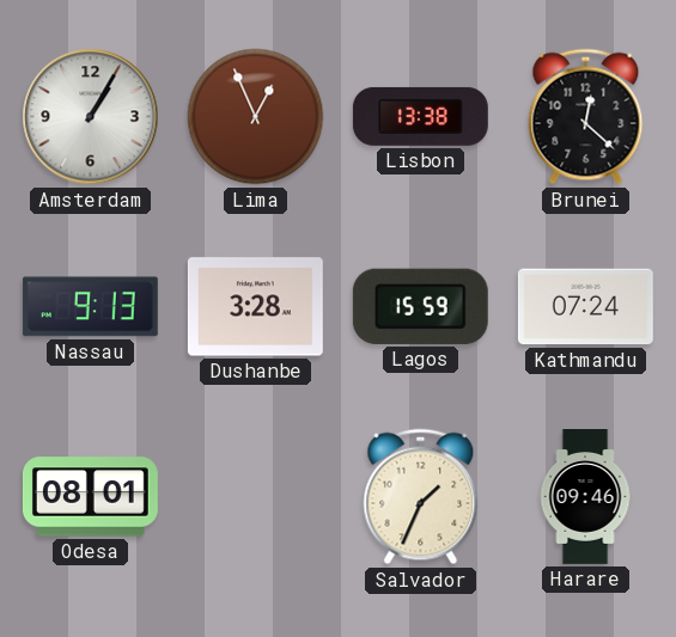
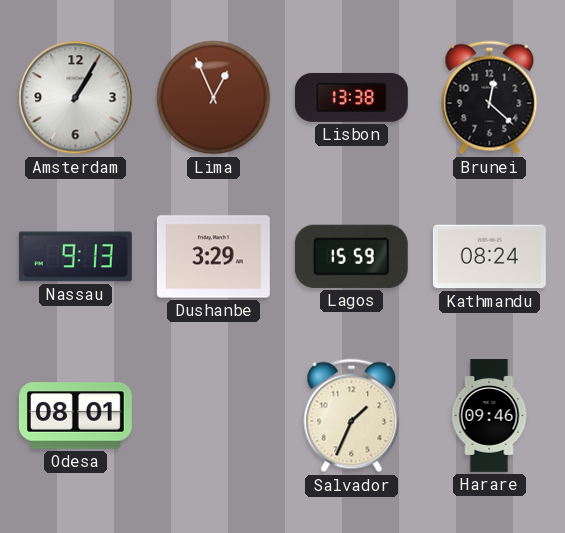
Dushanbe: 3:28 -> 3:29
Kathmandu: 07:24 -> 08:24
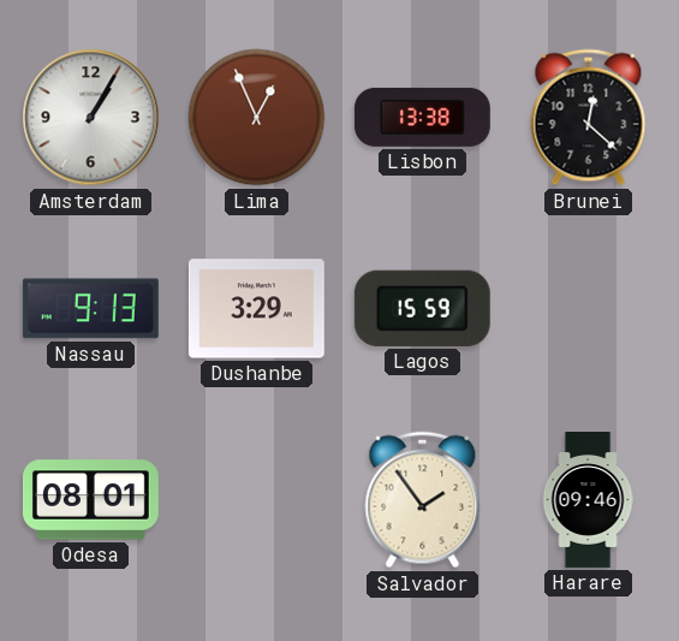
Kathmandu: 08:24 -> none
Salvador: 1:34 -> 1:54
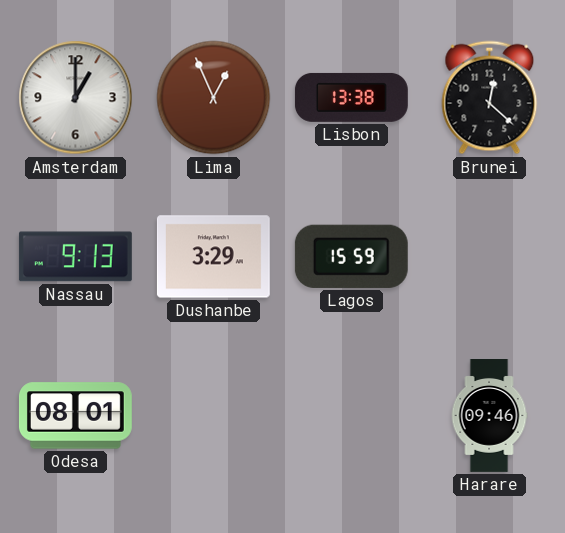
Amsterdam: 1:05 -> 1:00
Salvador: 1:54 -> none
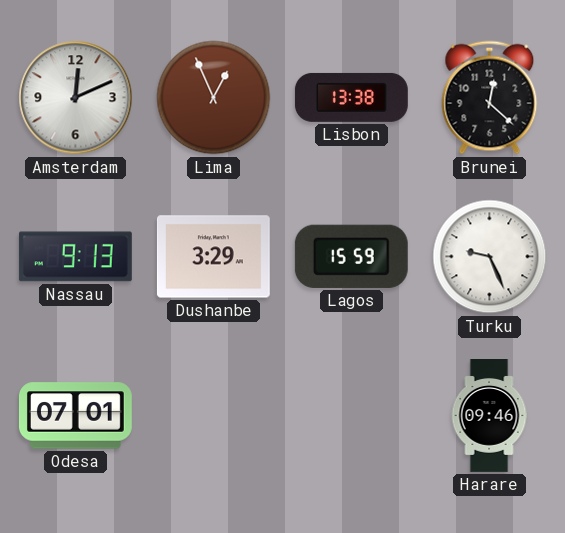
Amsterdam: 1:00 -> 12:11
Turku: none -> 9:26
Odesa: 08:01 -> 07:01
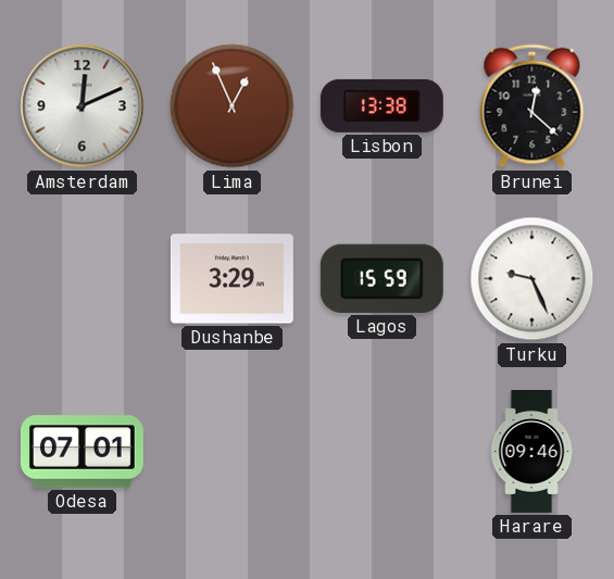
Nassau: 9:13 -> none
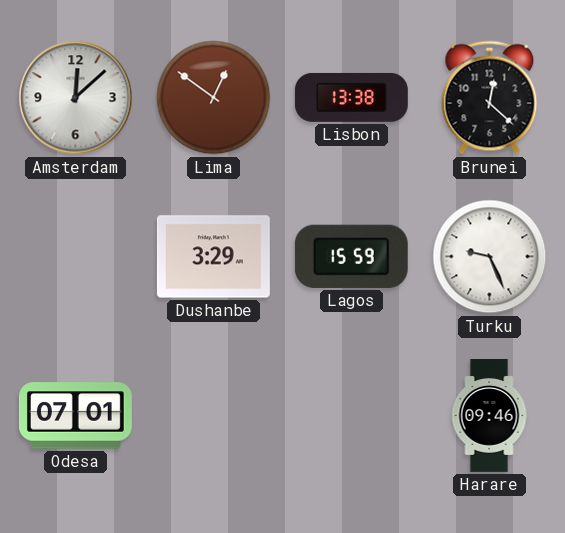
Amsterdam: 12:11 -> 12:08
Lima: 12:56 -> 12:51
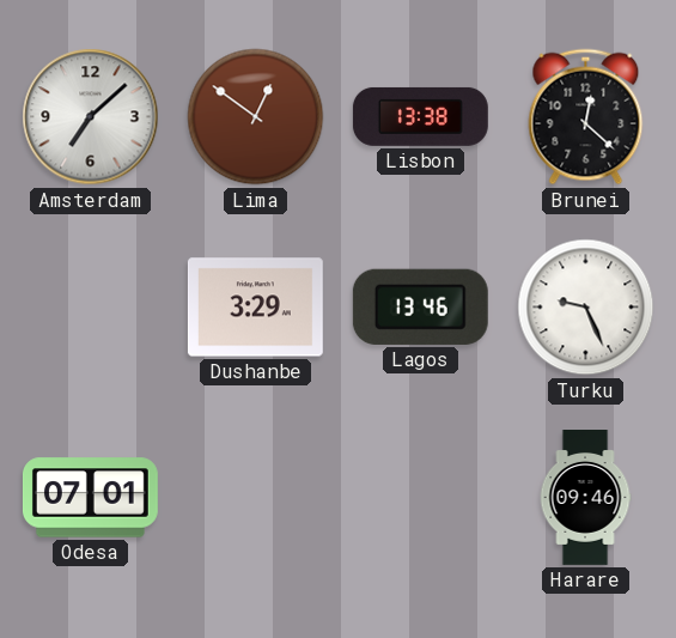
Amsterdam: 12:08 -> 7:08
Lagos: 15:59 -> 13:46
